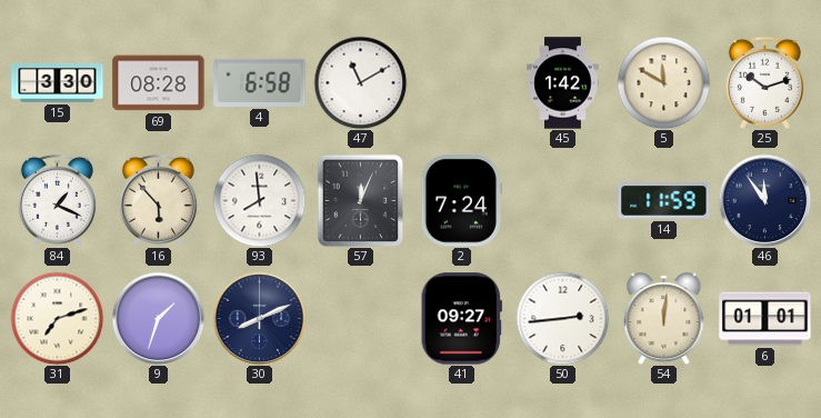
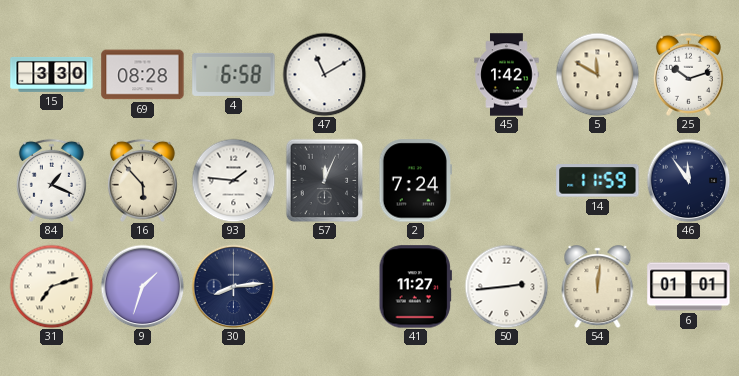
93: 7:59 -> 1:46
30: 8:11 -> 8:14
41: 09:27 -> 11:27
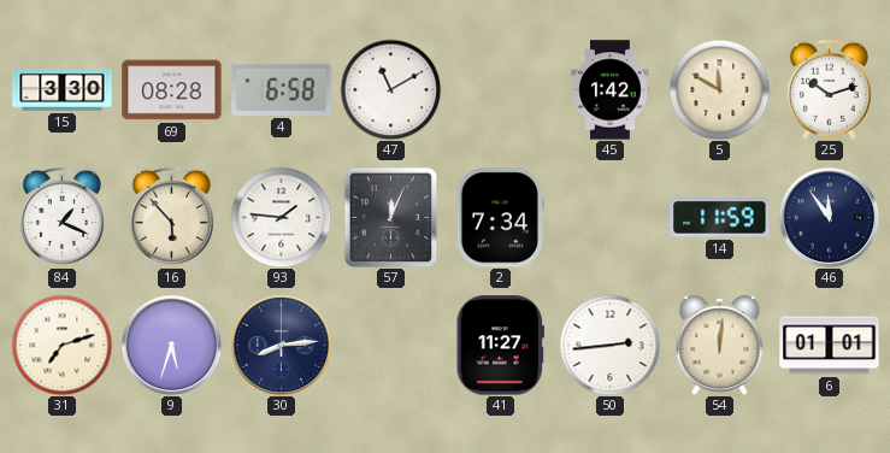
2: 7:24 -> 7:34
9: 1:33 -> 5:33
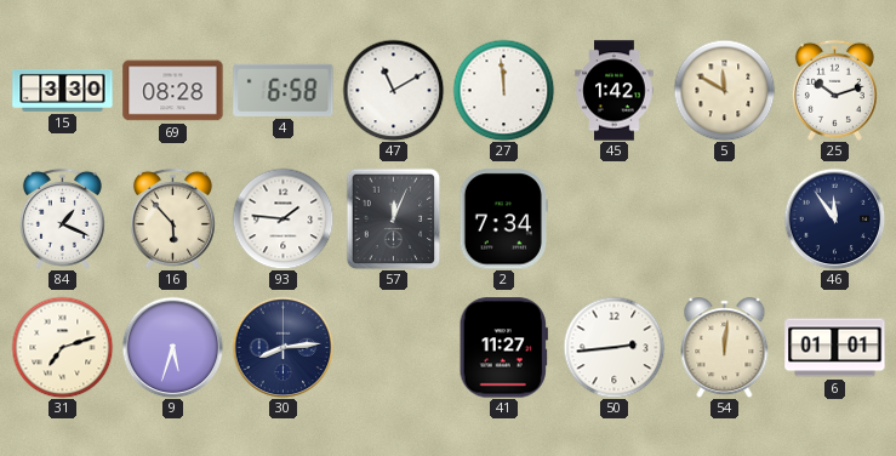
27: none -> 11:59
14: 11:59 -> none
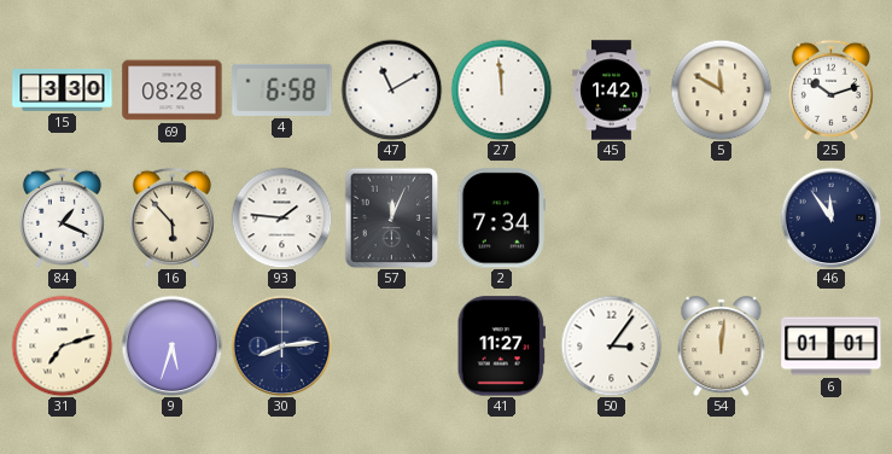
50: 2:44 -> 3:06
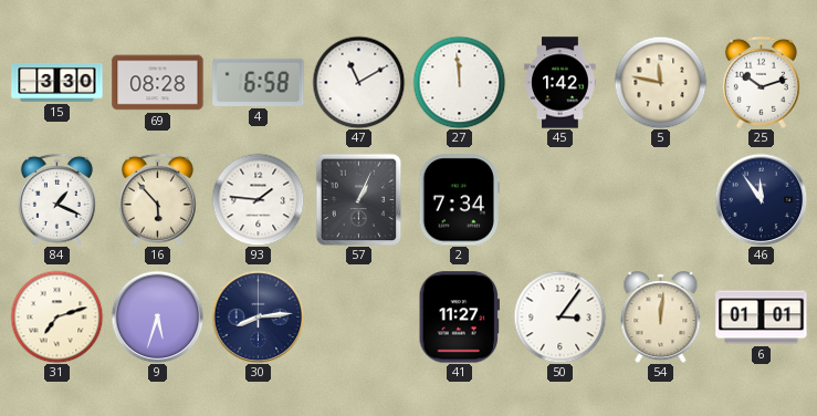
5: 11:50 -> 11:47
57: 12:04 -> 1:04
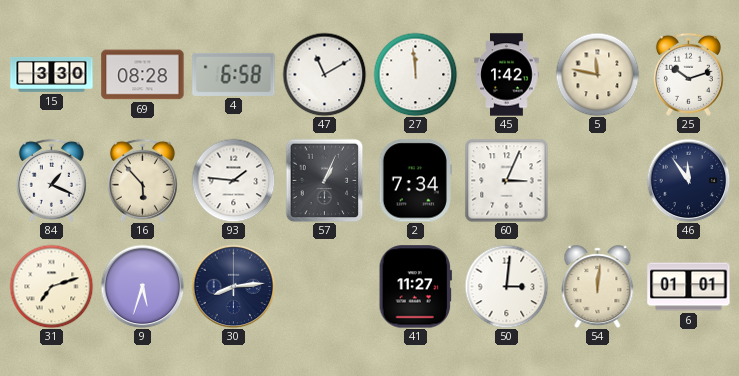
60: none -> 3:04
50: 3:06 -> 3:01
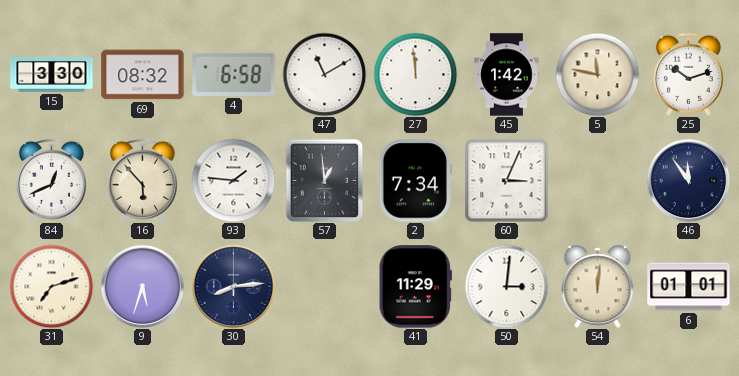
69: 08:28 -> 08:32
84: 1:19 -> 12:41
57: 1:04 -> 12:59
41: 11:27 -> 11:29
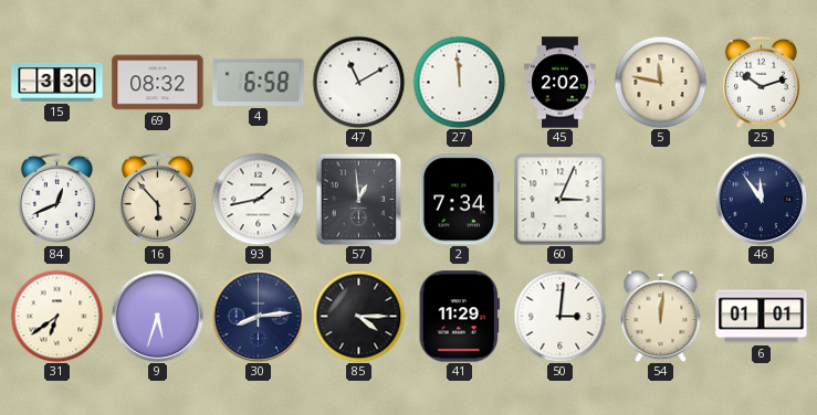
45: 1:42 -> 2:02
93: 1:46 -> 1:43
31: 7:12 -> 6:39
85: none -> 4:15
